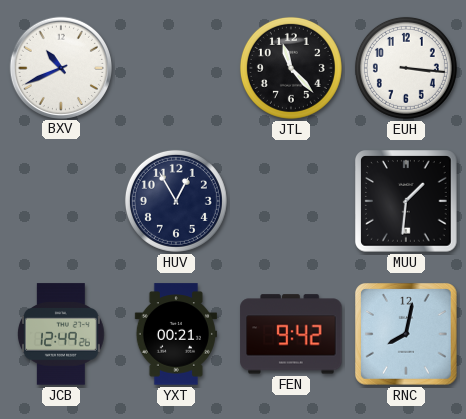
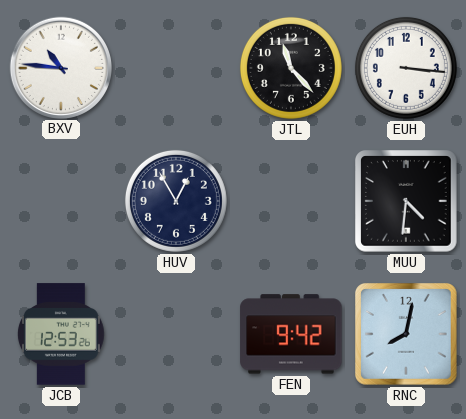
BXV: 10:41 -> 10:46
MUU: 1:31 -> 4:31
JCB: 12:49 -> 12:53
YXT: 00:21 -> none
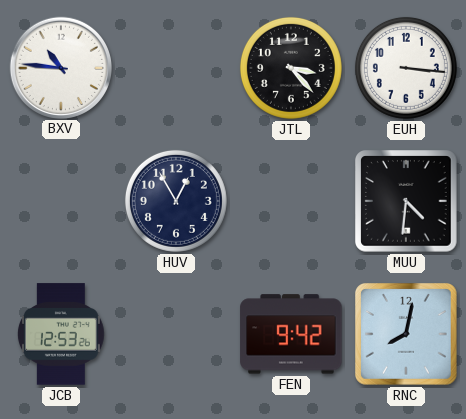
JTL: 11:23 -> 3:23
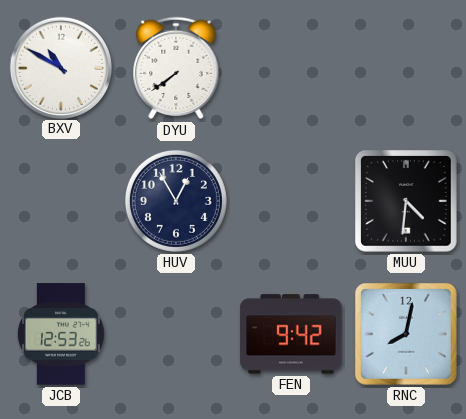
BXV: 10:46 -> 10:50
DYU: none -> 7:39
JTL: 3:23 -> none
EUH: 3:16 -> none
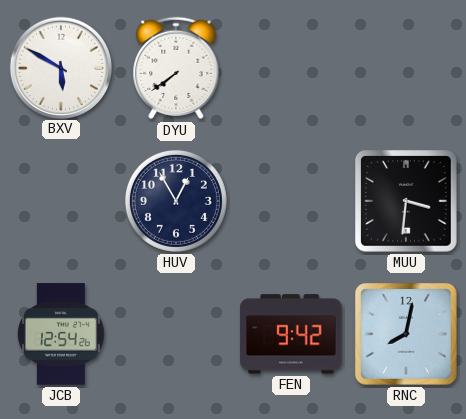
BXV: 10:50 -> 5:50
MUU: 4:31 -> 3:31
JCB: 12:53 -> 12:54
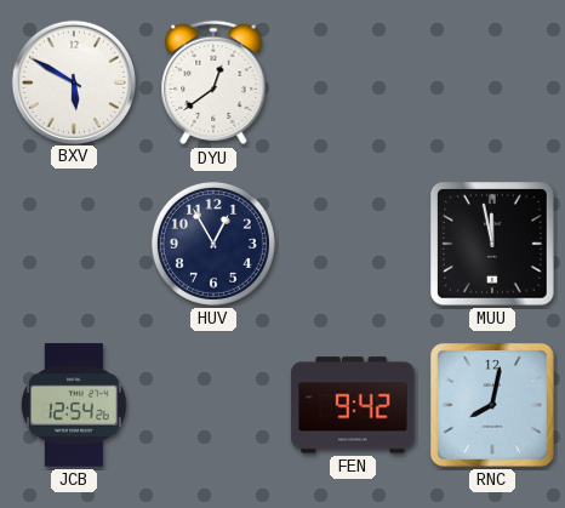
DYU: 7:39 -> 12:39
MUU: 3:31 -> 11:58
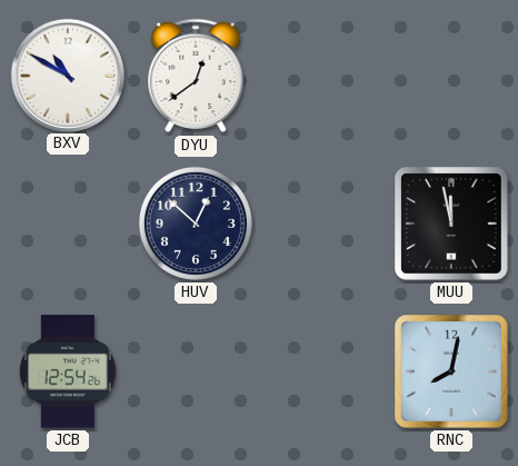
BXV: 5:50 -> 10:50
HUV: 12:55 -> 12:52
FEN: 9:42 -> none
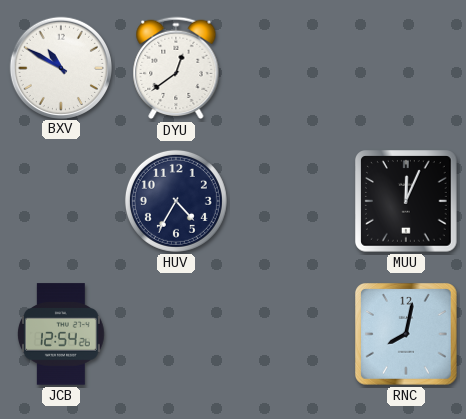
HUV: 12:52 -> 4:35
MUU: 11:58 -> 12:04
